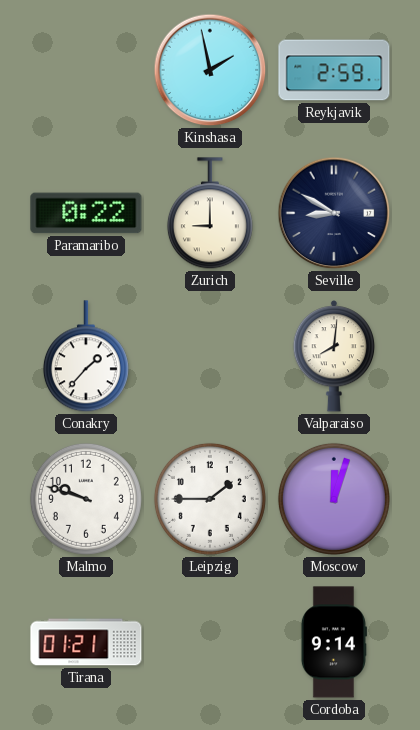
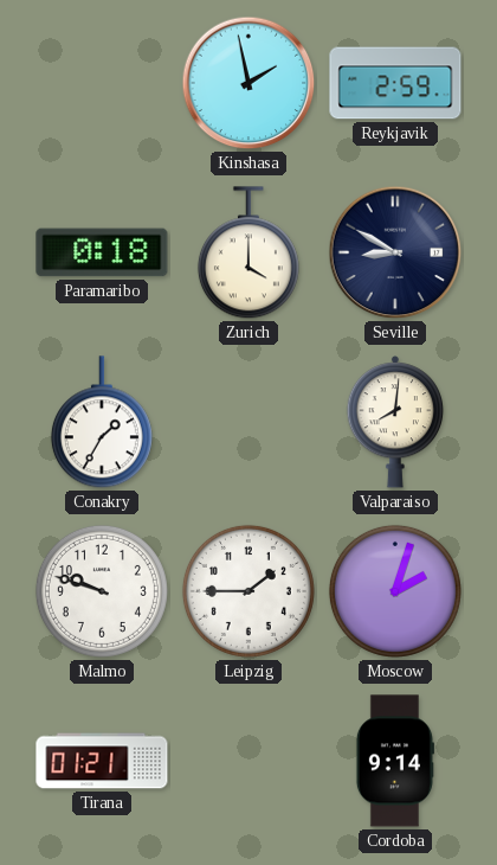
Paramaribo: 0:22 -> 0:18
Zurich: 9:00 -> 4:00
Conakry: 1:37 -> 1:35
Moscow: 12:03 -> 2:03
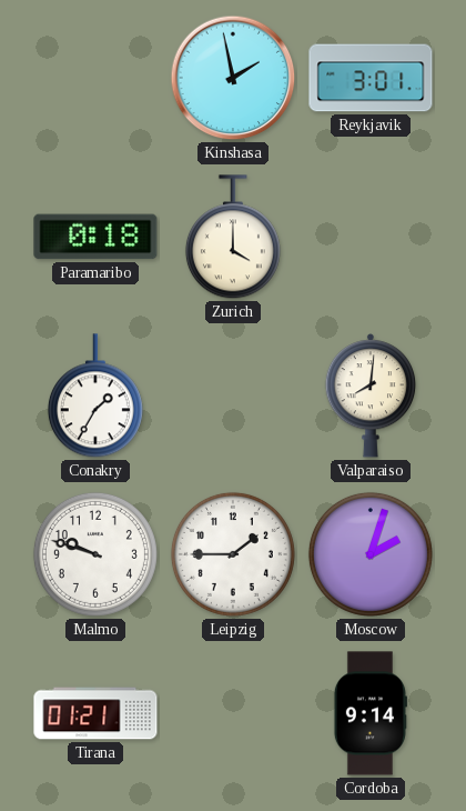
Reykjavik: 2:59 -> 3:01
Seville: 8:50 -> none
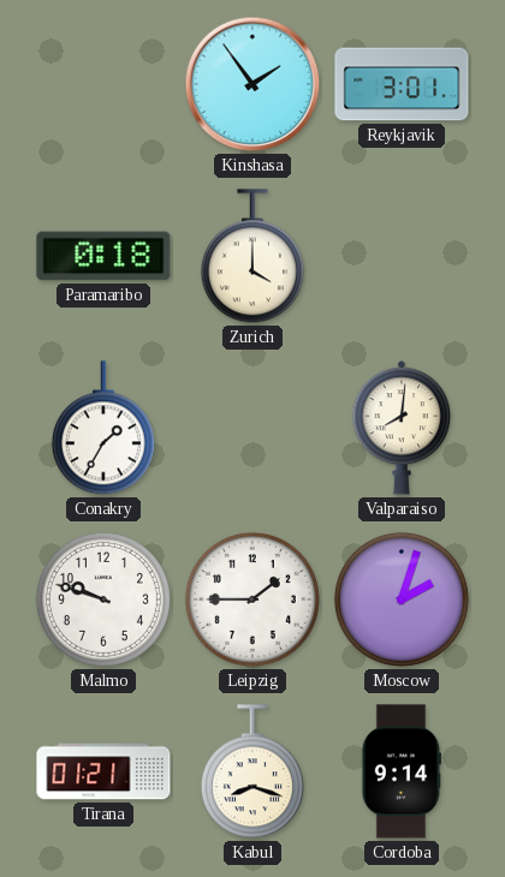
Kinshasa: 1:58 -> 1:54
Kabul: none -> 8:18
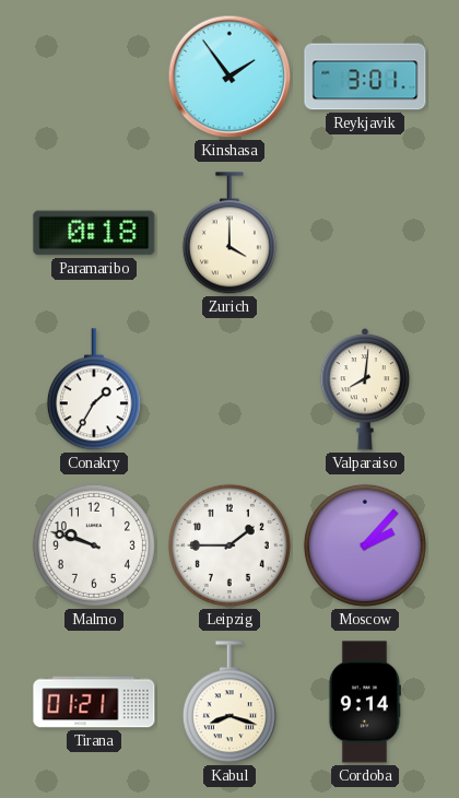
Moscow: 2:03 -> 2:07
